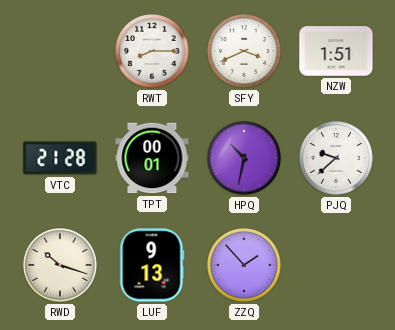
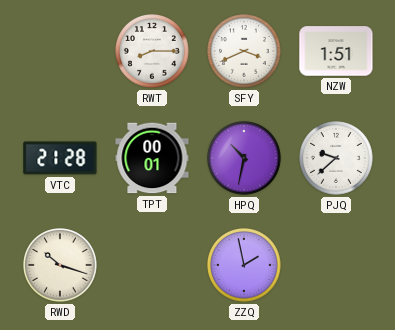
LUF: 9:13 -> none
ZZQ: 1:53 -> 1:58
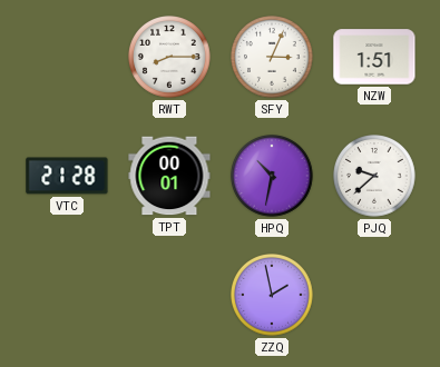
SFY: 3:41 -> 3:04
RWD: 10:18 -> none
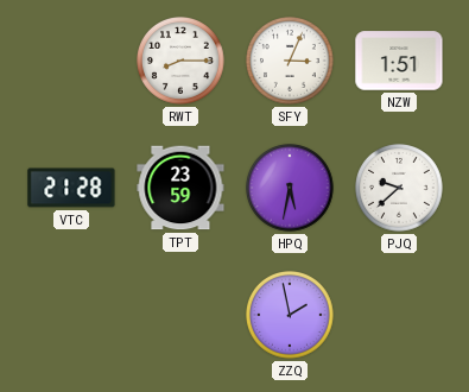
TPT: 00:01 -> 23:59
HPQ: 10:32 -> 5:32
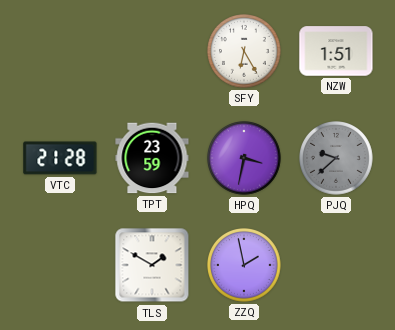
RWT: 8:15 -> none
SFY: 3:04 -> 6:25
HPQ: 5:32 -> 3:32
PJQ dial: white -> grey
TLS: none -> 1:50
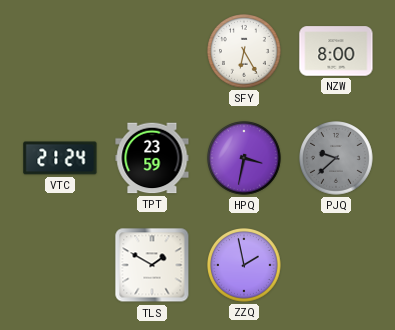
NZW: 1:51 -> 8:00
VTC: 21:28 -> 21:24
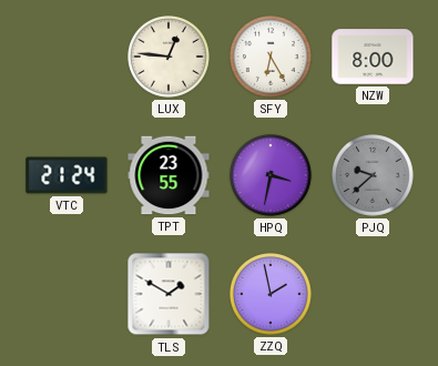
LUX: none -> 12:46
TPT: 23:59 -> 23:55
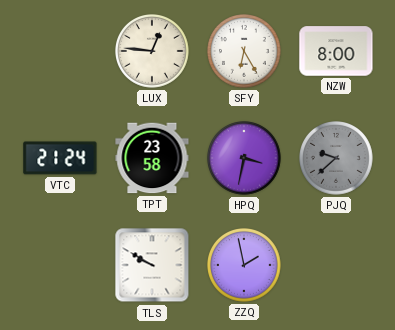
TPT: 23:55 -> 23:58
TLS: 1:50 -> 9:50
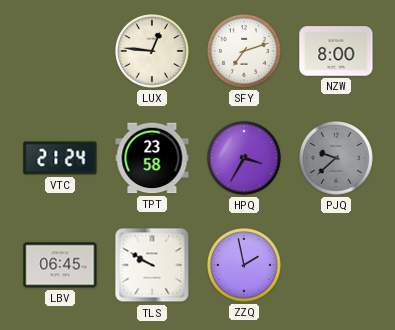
SFY: 6:25 -> 7:12
HPQ: 3:32 -> 3:35
LBV: none -> 06:45
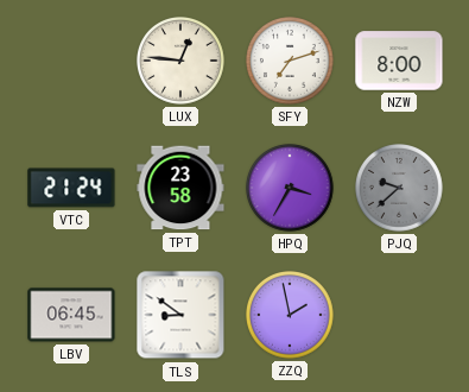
TLS: 9:50 -> 8:51
